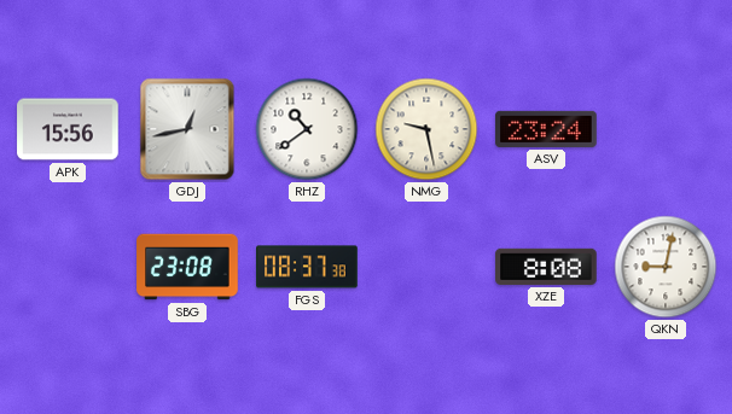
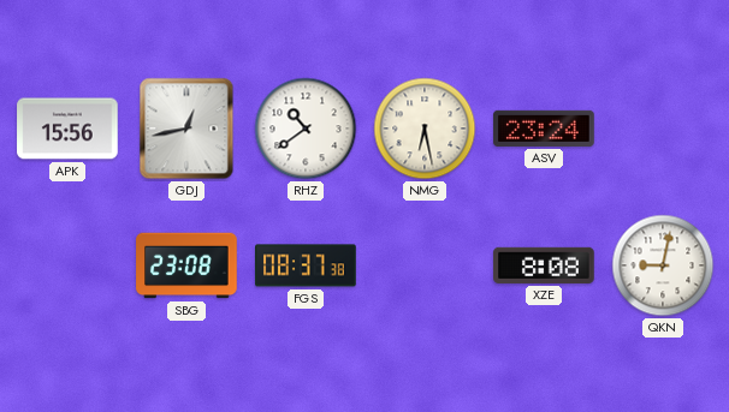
NMG: 9:28 -> 6:28
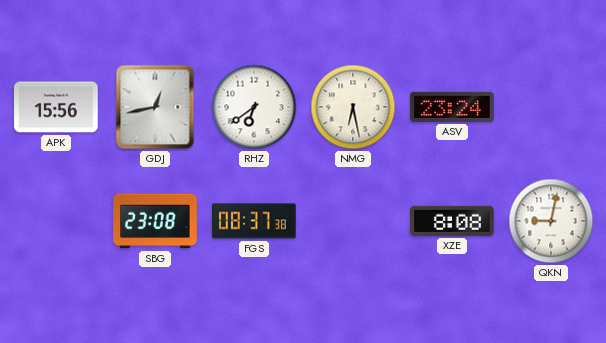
RHZ: 10:39 -> 6:39
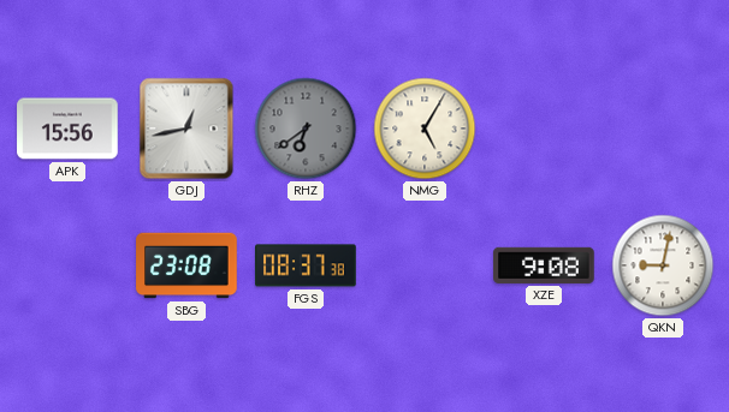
RHZ dial: white -> grey
NMG: 6:28 -> 5:05
ASV: 23:24 -> none
XZE: 8:08 -> 9:08
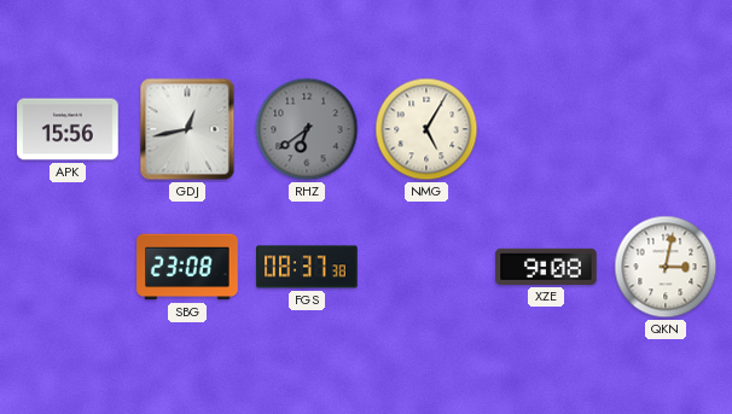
QKN: 9:02 -> 3:02
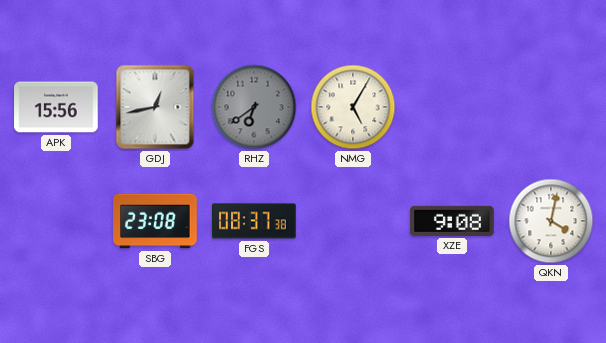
QKN: 3:02 -> 4:02
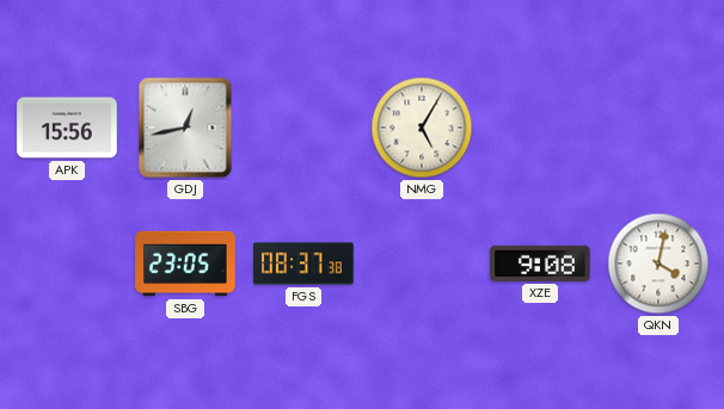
RHZ: 6:39 -> none
SBG: 23:08 -> 23:05
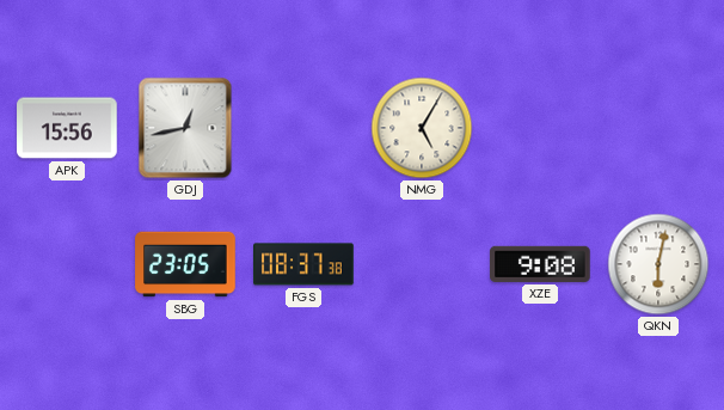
QKN: 4:02 -> 6:02
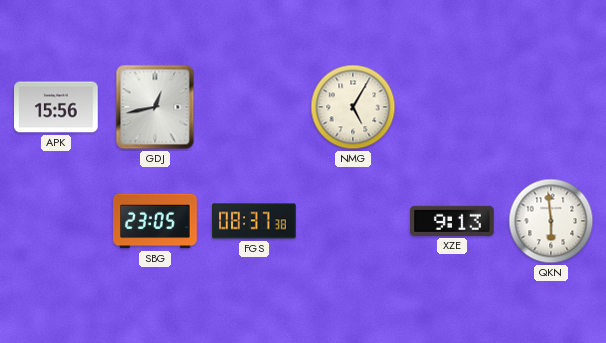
XZE: 9:08 -> 9:13
QKN: 6:02 -> 5:59
